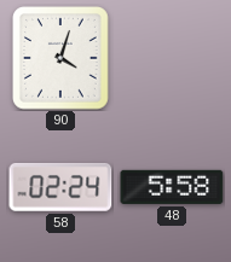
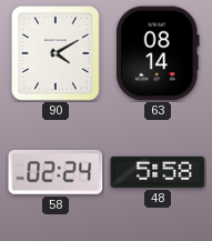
90: 4:03 -> 4:10
63: none -> 08:14
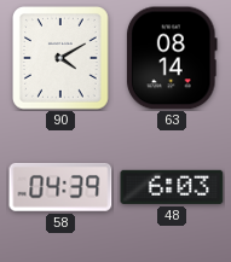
58: 02:24 -> 04:39
48: 5:58 -> 6:03
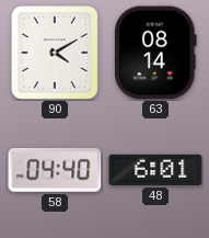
58: 04:39 -> 04:40
48: 6:03 -> 6:01
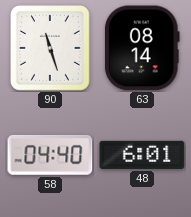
90: 4:10 -> 11:27
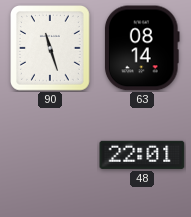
58: 04:40 -> none
48: 6:01 -> 22:01
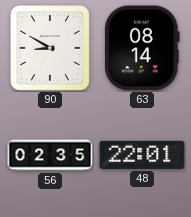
90: 11:27 -> 8:50
56: none -> 02:35
